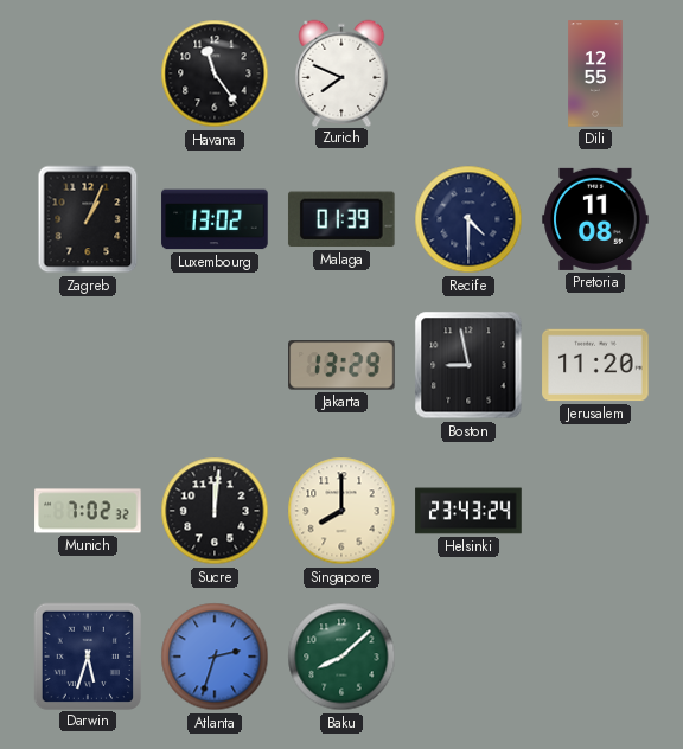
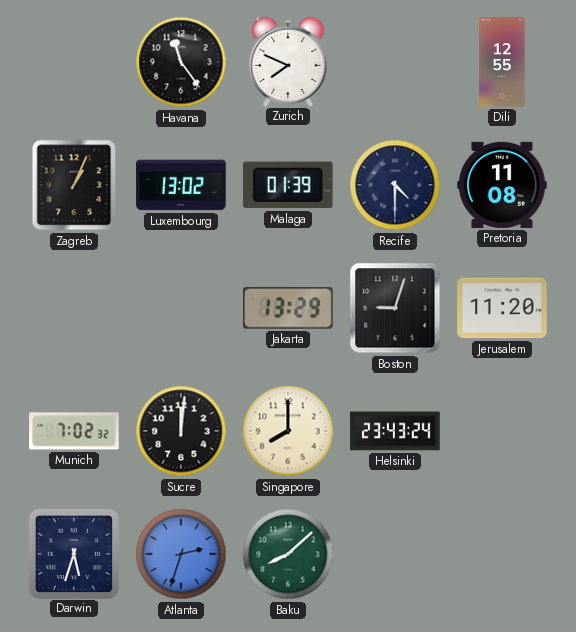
Boston: 8:58 -> 9:03
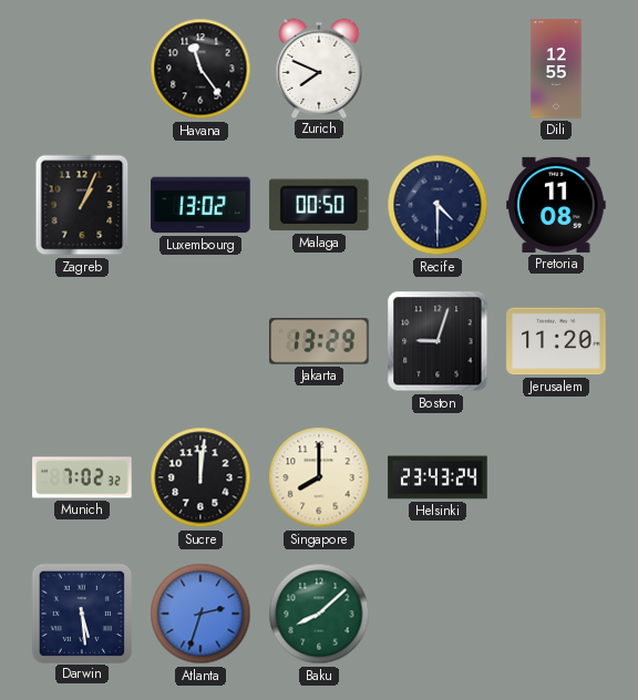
Malaga: 01:39 -> 00:50
Darwin: 5:33 -> 5:29
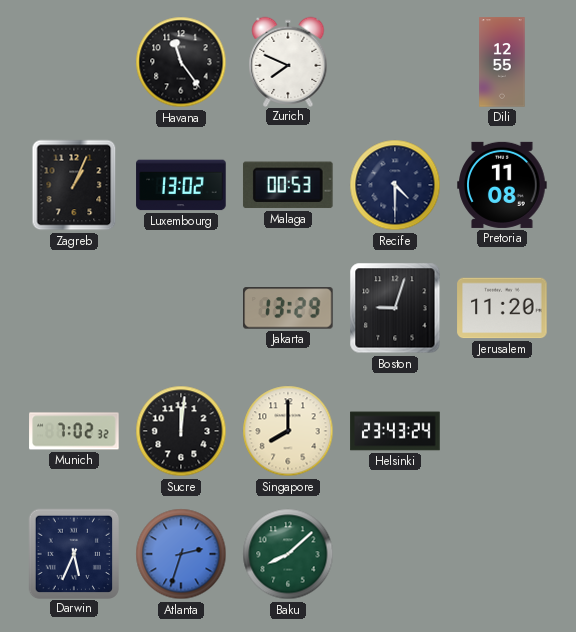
Malaga: 00:50 -> 00:53
Darwin: 5:29 -> 5:34
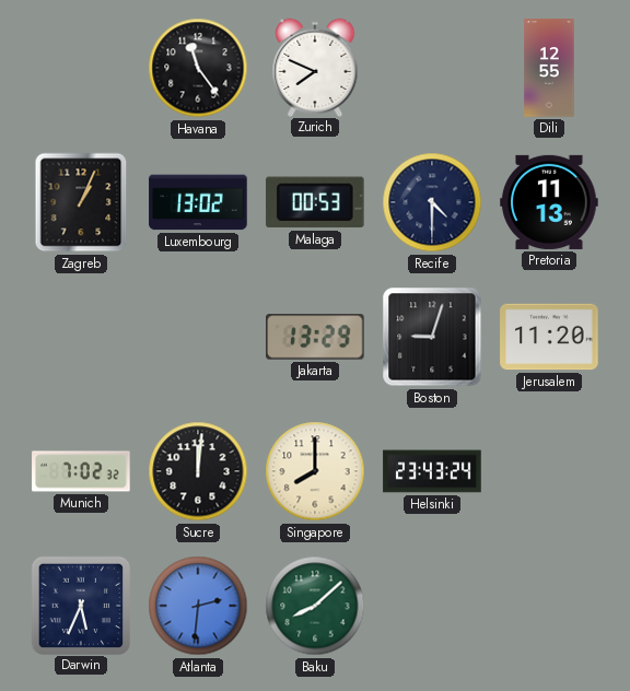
Pretoria: 11:08 -> 11:13
Atlanta: 2:33 -> 2:31
